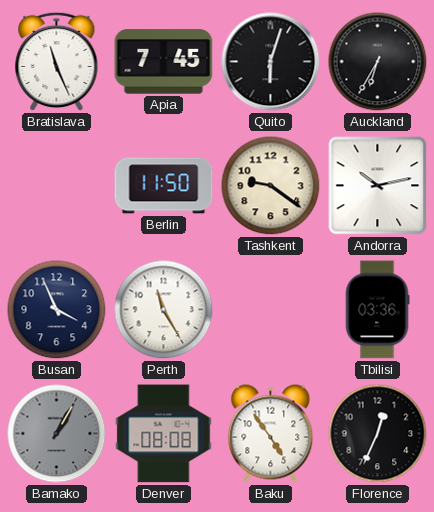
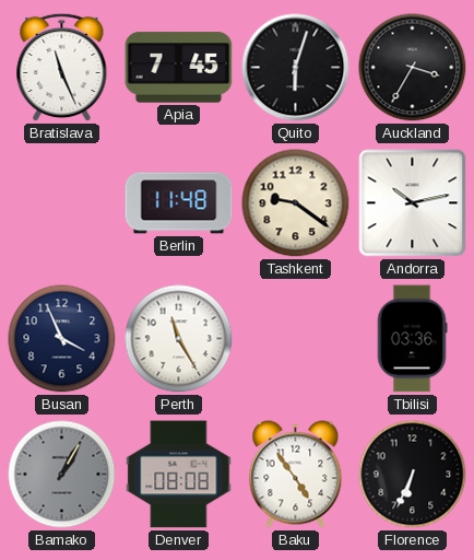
Auckland: 6:35 -> 3:35
Berlin: 11:50 -> 11:48
Florence: 12:34 -> 6:34
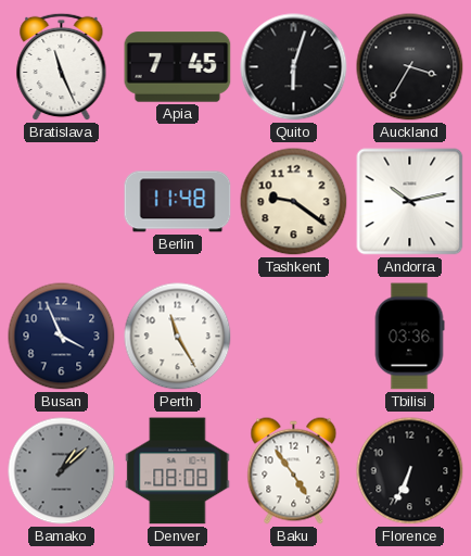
Bamako: 1:05 -> 1:08
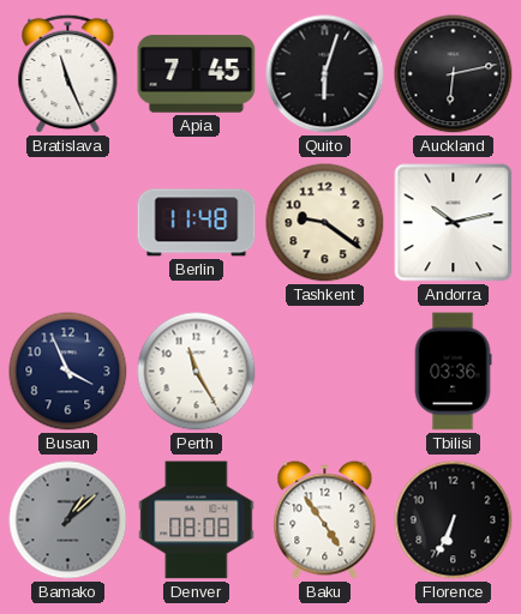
Auckland: 3:35 -> 6:13
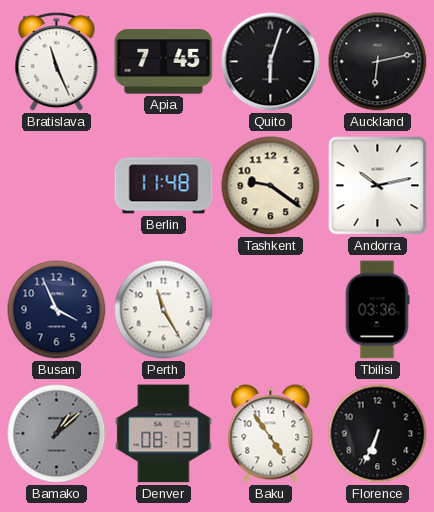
Denver: 08:08 -> 08:13
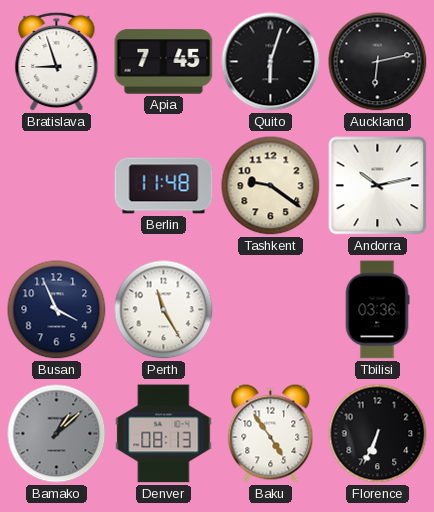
Bratislava: 11:26 -> 8:57
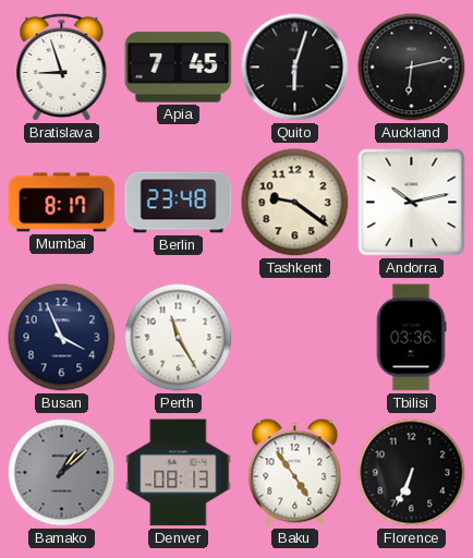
Mumbai: none -> 8:17
Berlin: 11:48 -> 23:48
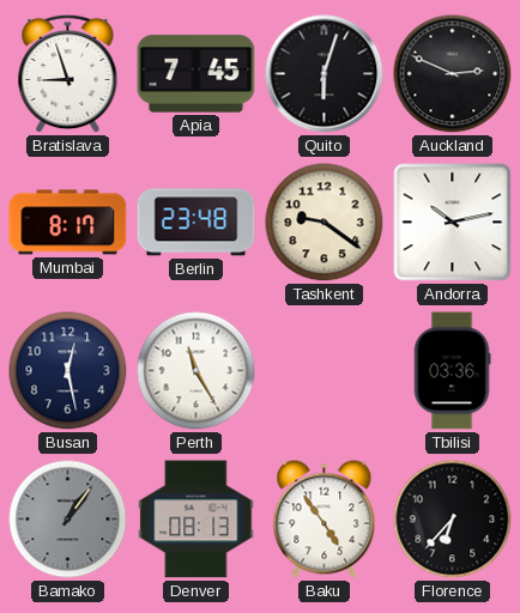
Auckland: 6:13 -> 2:49
Busan: 3:56 -> 12:28
Bamako: 1:08 -> 1:06
Florence: 6:34 -> 6:37
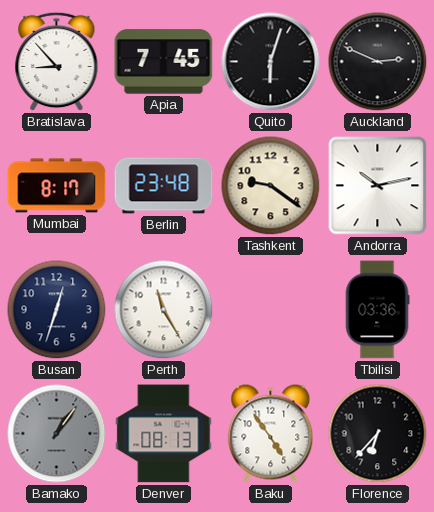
Bratislava: 8:57 -> 8:53
Busan: 12:28 -> 12:33
